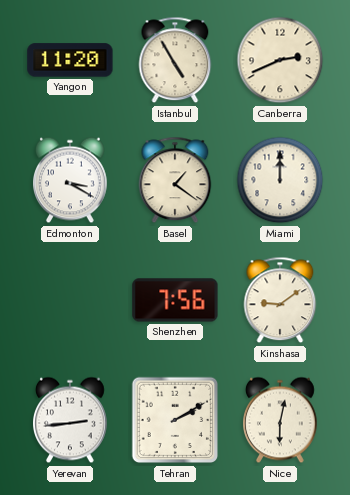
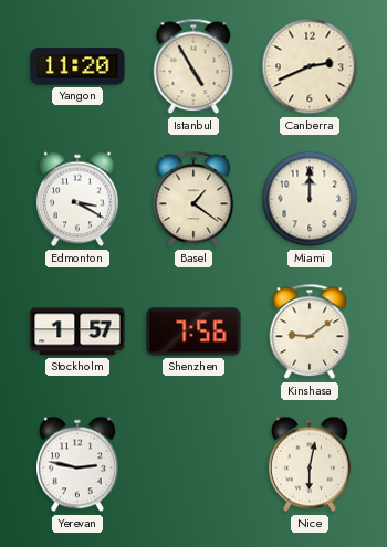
Stockholm: none -> 1:57
Yerevan: 2:44 -> 2:47
Tehran: 2:10 -> none
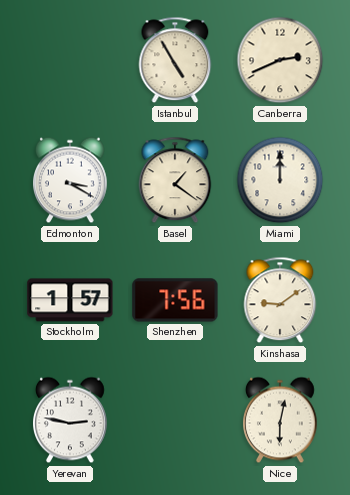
Yangon: 11:20 -> none
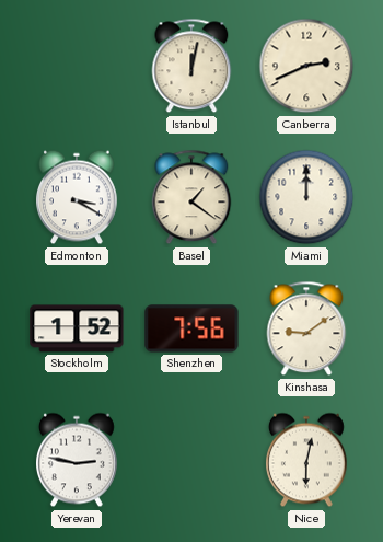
Istanbul: 4:55 -> 12:02
Stockholm: 1:57 -> 1:52
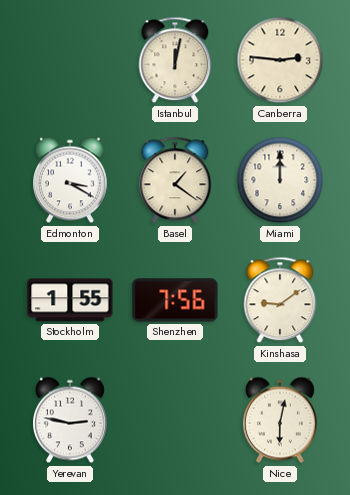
Canberra: 2:41 -> 2:46
Stockholm: 1:52 -> 1:55
